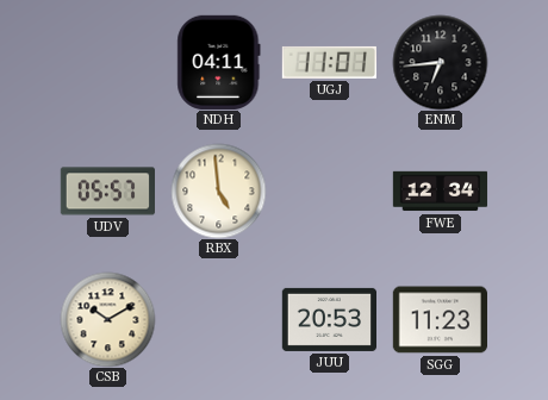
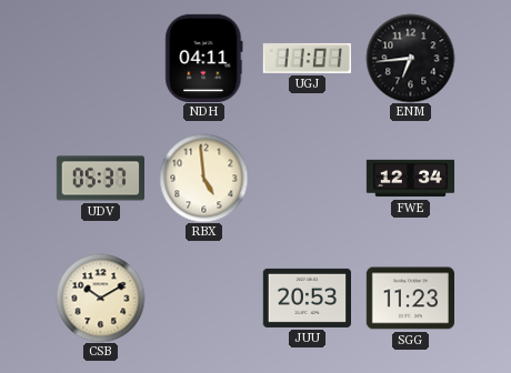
UDV: 05:57 -> 05:37
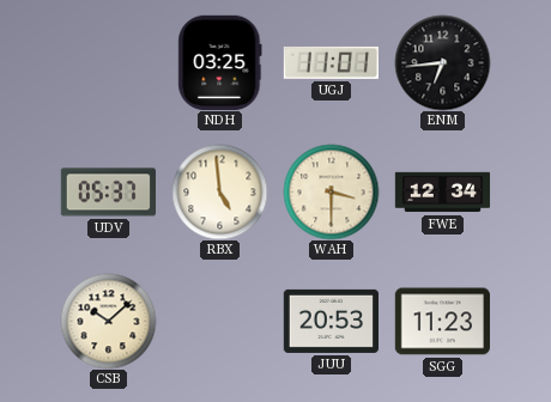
NDH: 04:11 -> 03:25
WAH: none -> 3:30
CSB: 10:10 -> 10:08
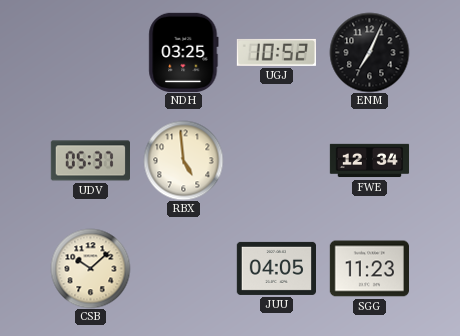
UGJ: 11:01 -> 10:52
ENM: 6:44 -> 7:04
WAH: 3:30 -> none
JUU: 20:53 -> 04:05
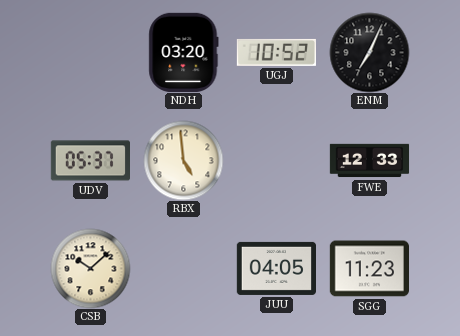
NDH: 03:25 -> 03:20
FWE: 12:34 -> 12:33
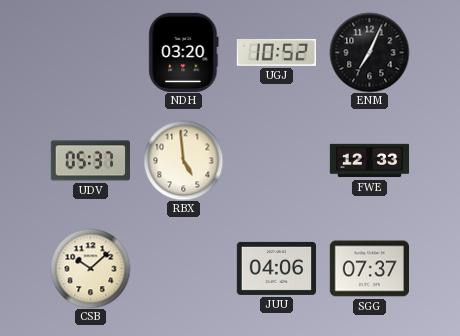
JUU: 04:05 -> 04:06
SGG: 11:23 -> 07:37
